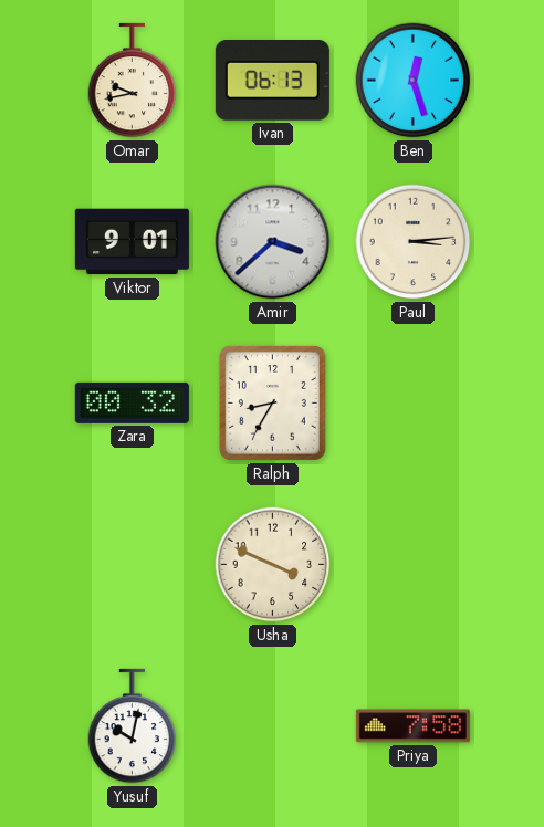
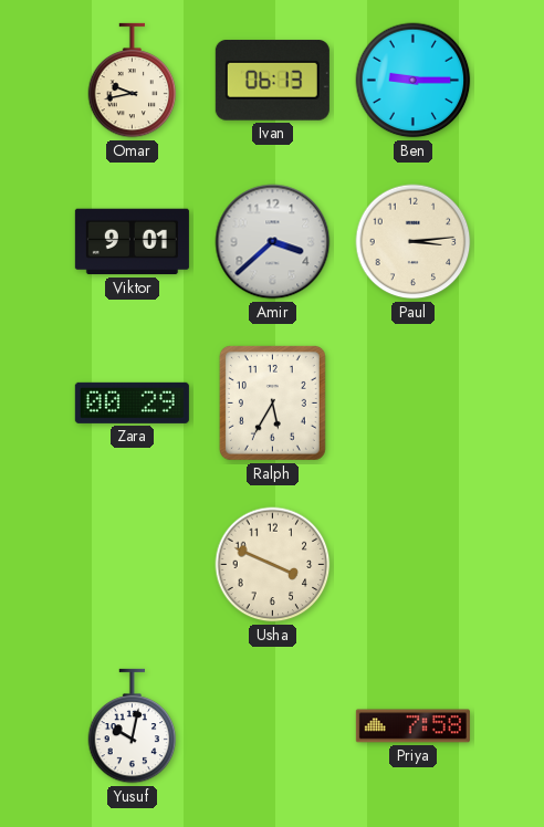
Ben: 12:27 -> 9:15
Zara: 00:32 -> 00:29
Ralph: 8:35 -> 5:35
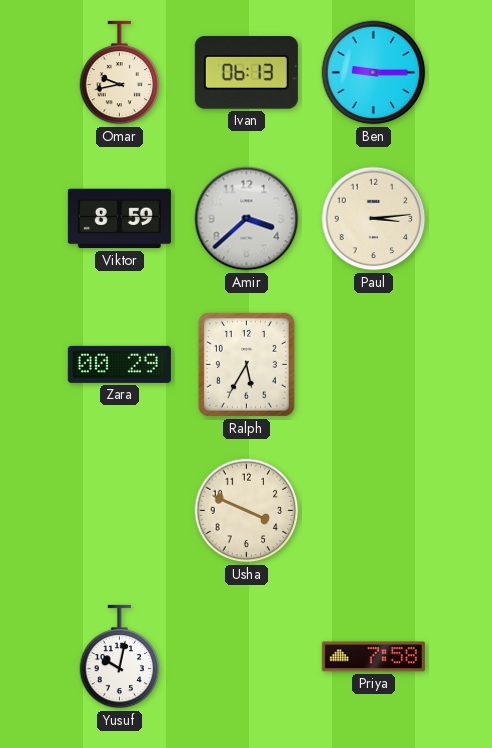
Viktor: 9:01 -> 8:59
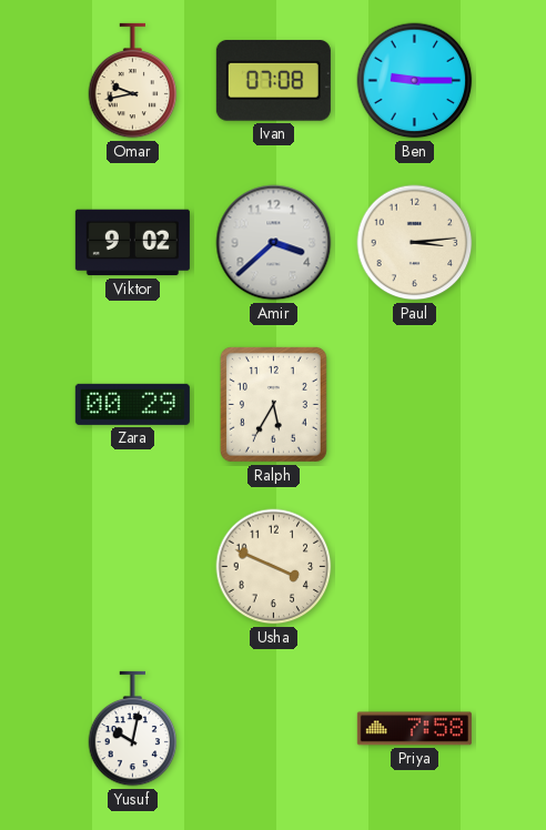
Ivan: 06:13 -> 07:08
Viktor: 8:59 -> 9:02
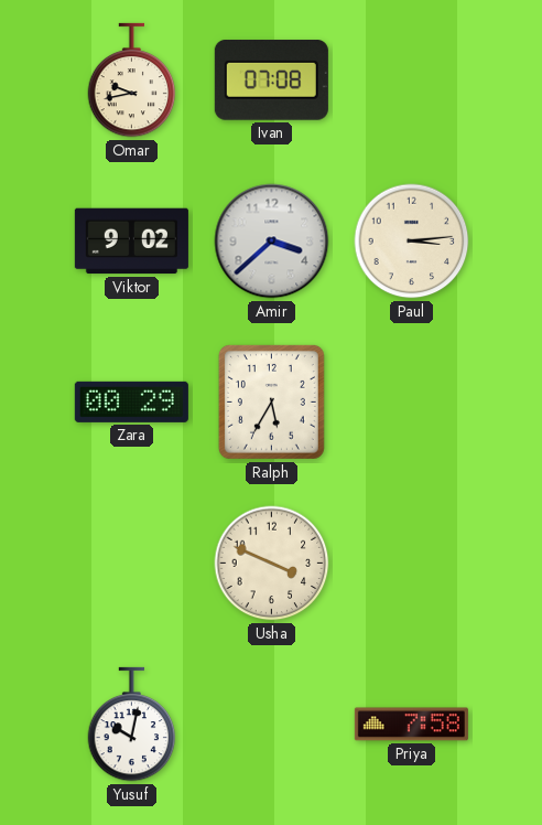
Ben: 9:15 -> none
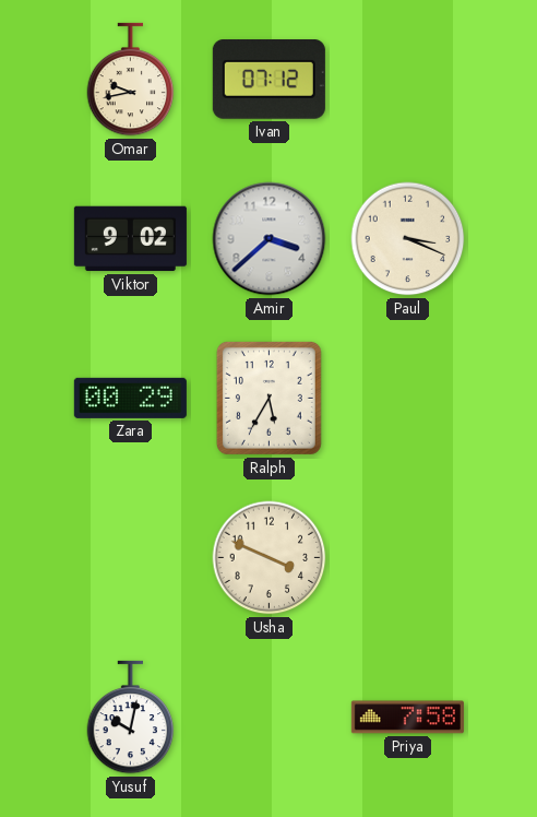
Ivan: 07:08 -> 07:12
Paul: 3:14 -> 3:19
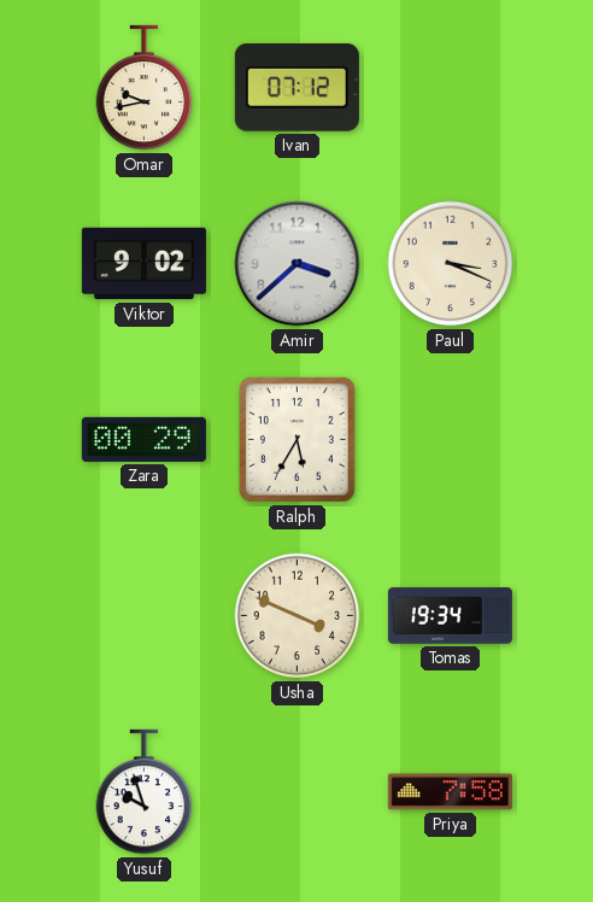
Tomas: none -> 19:34
Yusuf: 10:02 -> 9:57
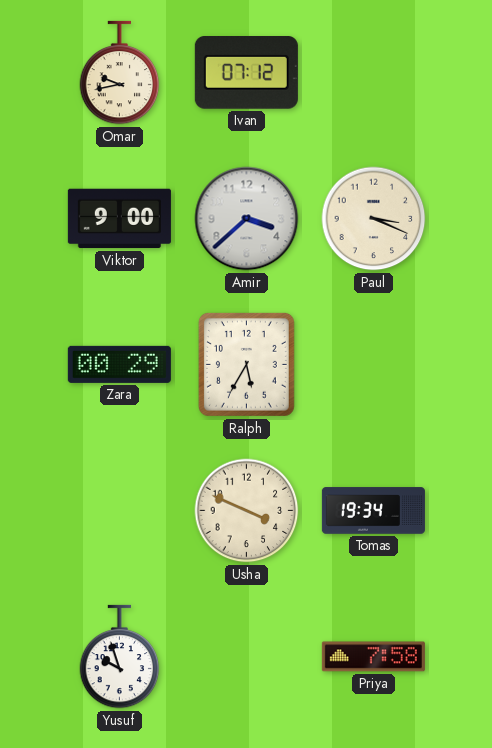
Viktor: 9:02 -> 9:00
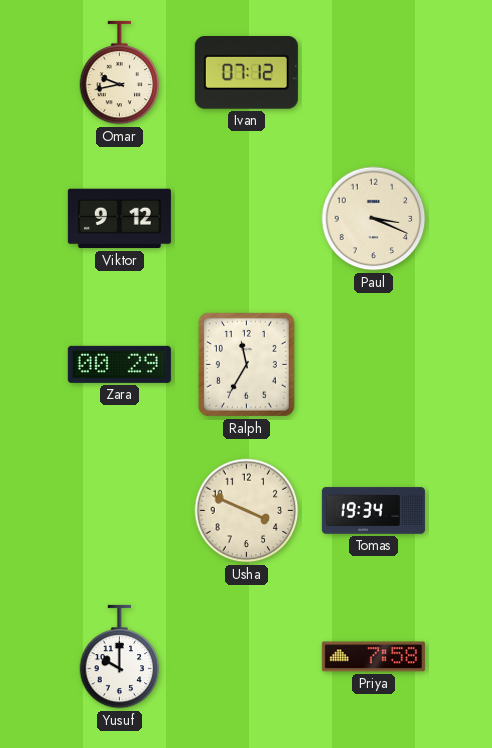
Viktor: 9:00 -> 9:12
Amir: 3:38 -> none
Ralph: 5:35 -> 11:35
Yusuf: 9:57 -> 10:00
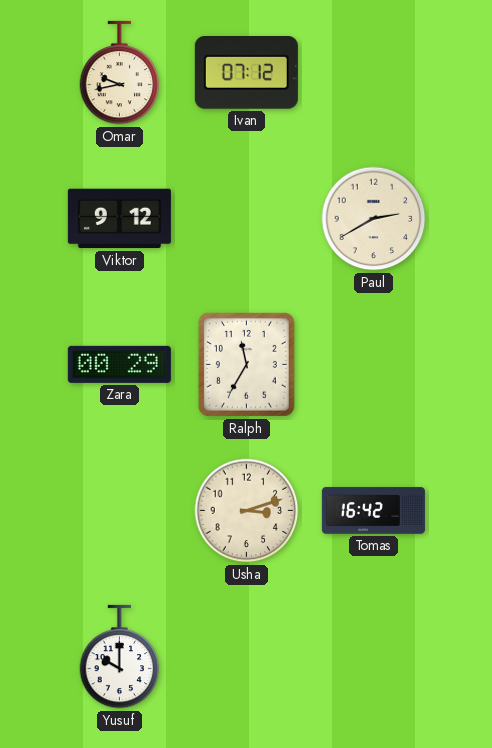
Paul: 3:19 -> 2:40
Usha: 3:49 -> 3:12
Tomas: 19:34 -> 16:42
Priya: 7:58 -> none
